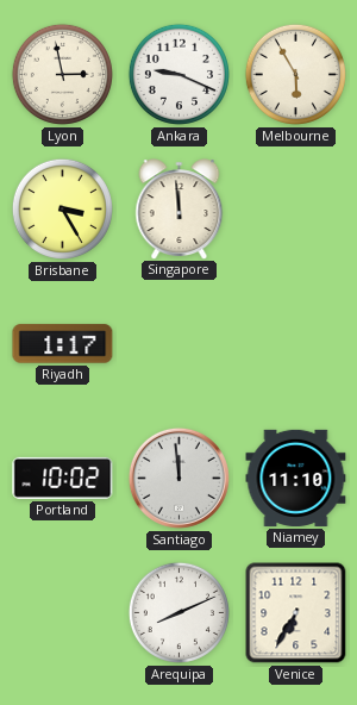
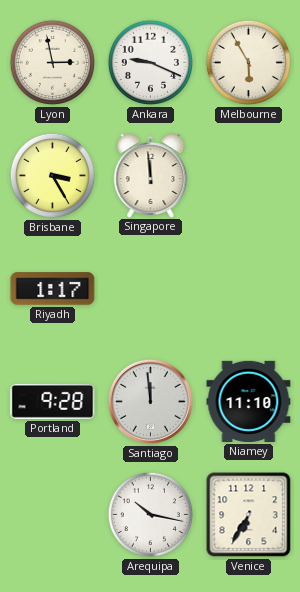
Portland: 10:02 -> 9:28
Arequipa: 8:11 -> 10:17
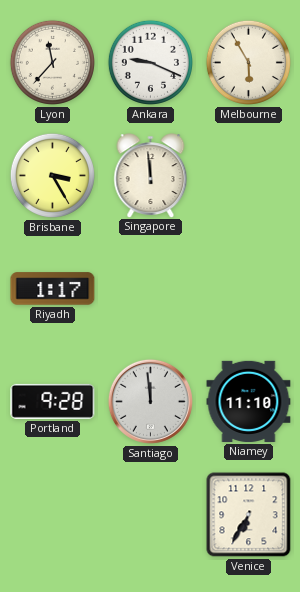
Lyon: 2:58 -> 11:37
Arequipa: 10:17 -> none
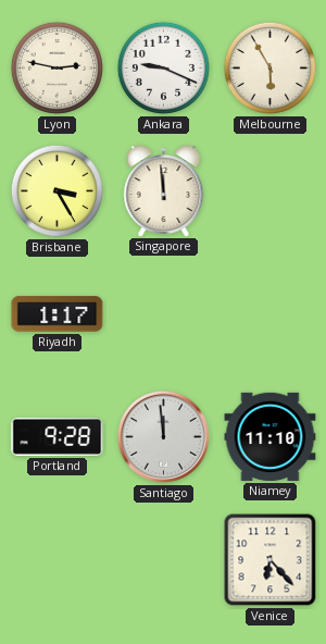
Lyon: 11:37 -> 2:47
Venice: 6:35 -> 6:23
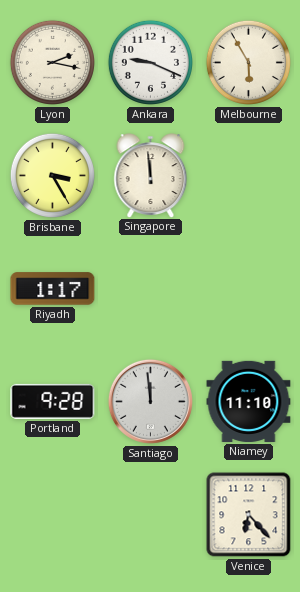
Lyon: 2:47 -> 2:17
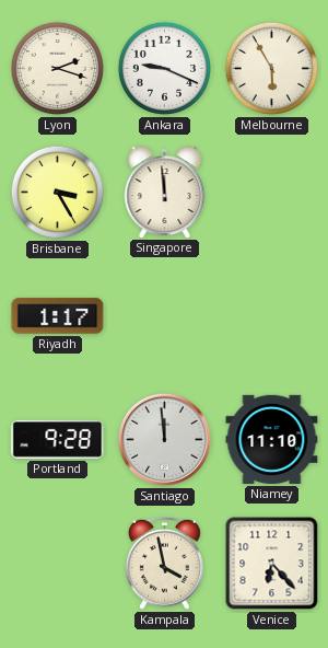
Lyon: 2:17 -> 2:18
Kampala: none -> 3:58
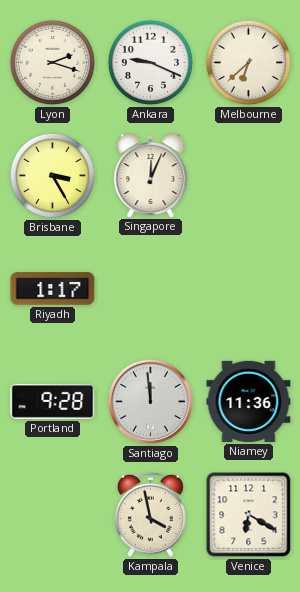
Melbourne: 5:55 -> 6:38
Singapore: 11:59 -> 12:04
Niamey: 11:10 -> 11:36
Venice: 6:23 -> 6:20
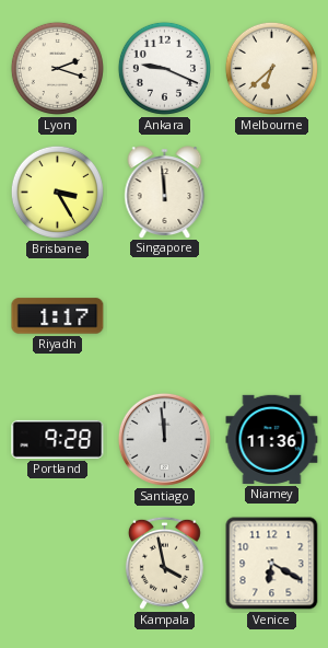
Singapore: 12:04 -> 11:59
